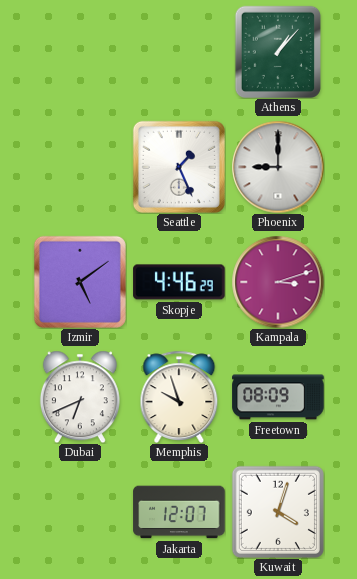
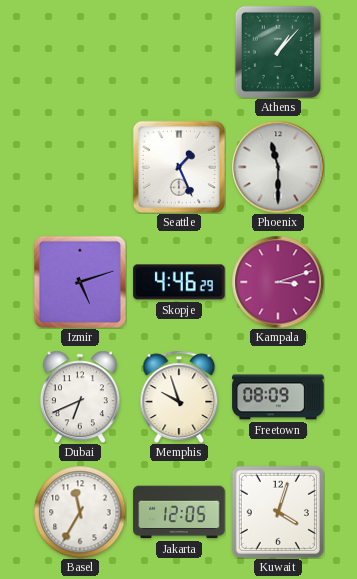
Phoenix: 9:00 -> 11:30
Izmir: 5:09 -> 5:12
Basel: none -> 11:35
Jakarta: 12:07 -> 12:05
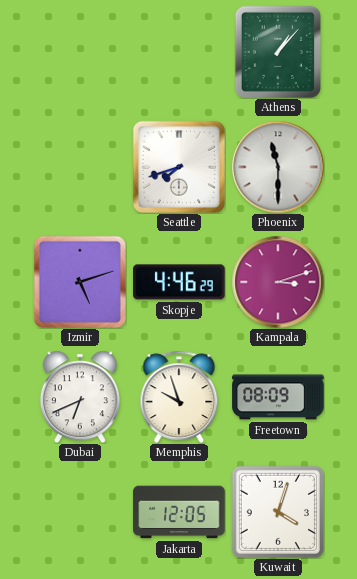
Seattle: 1:26 -> 7:42
Basel: 11:35 -> none
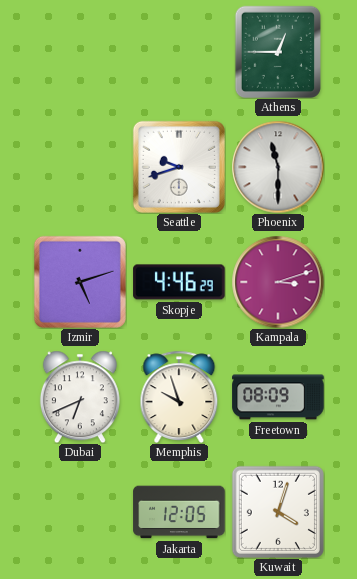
Athens: 1:07 -> 12:45
Seattle: 7:42 -> 9:42
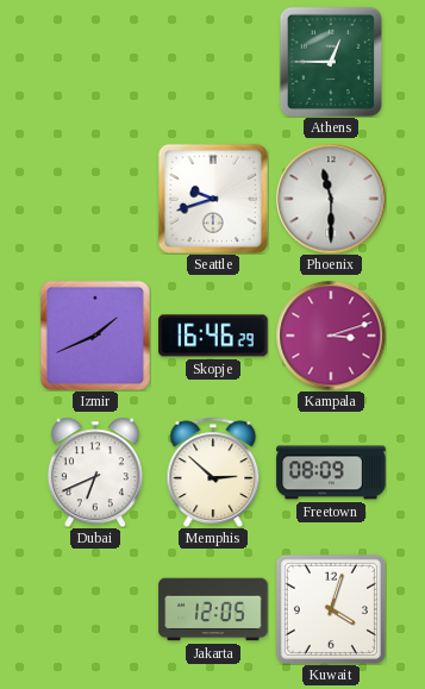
Izmir: 5:12 -> 1:41
Skopje: 4:46 -> 16:46
Memphis: 9:57 -> 2:52
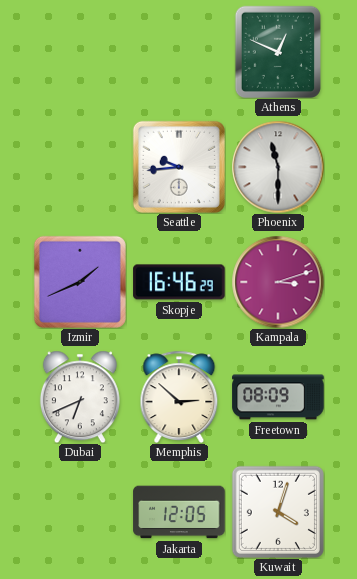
Athens: 12:45 -> 12:49
Seattle: 9:42 -> 9:44
